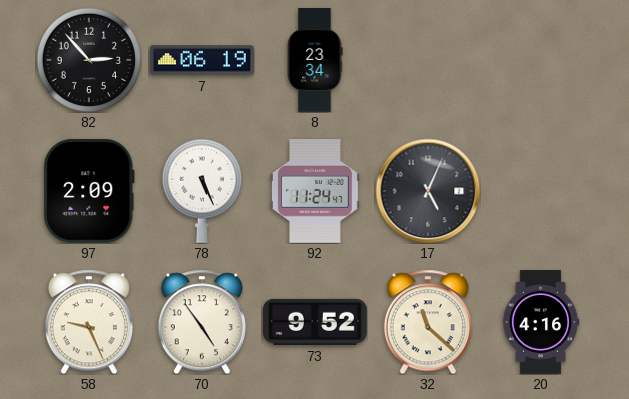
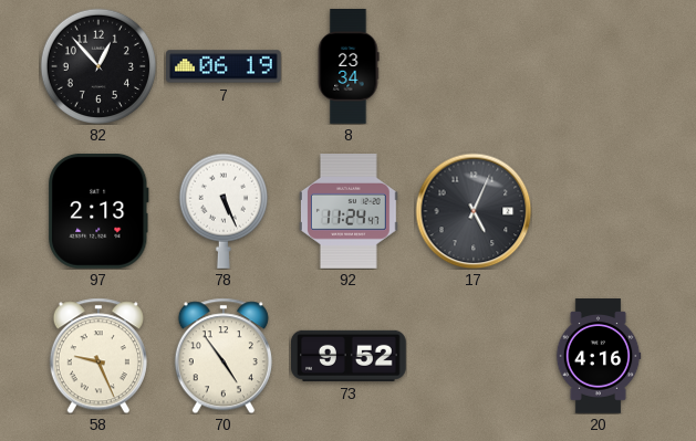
82: 2:53 -> 12:53
97: 2:09 -> 2:13
32: 11:22 -> none
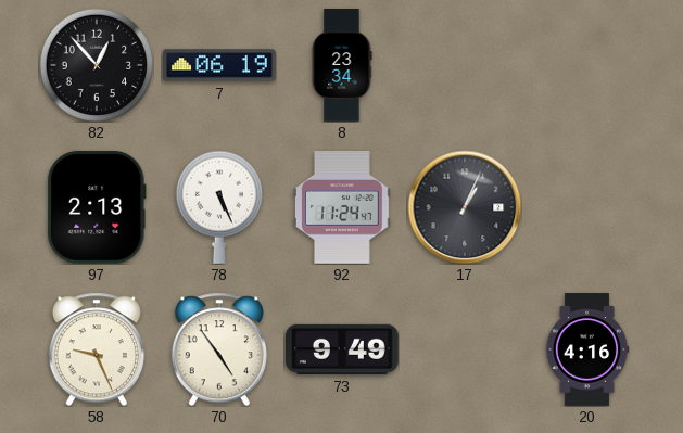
17: 5:04 -> 1:04
73: 9:52 -> 9:49
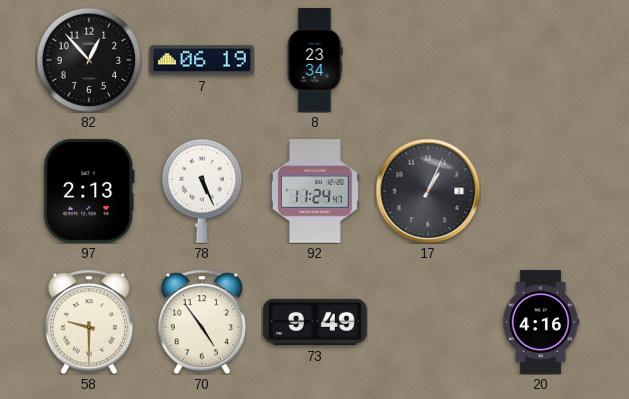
58: 9:26 -> 9:30
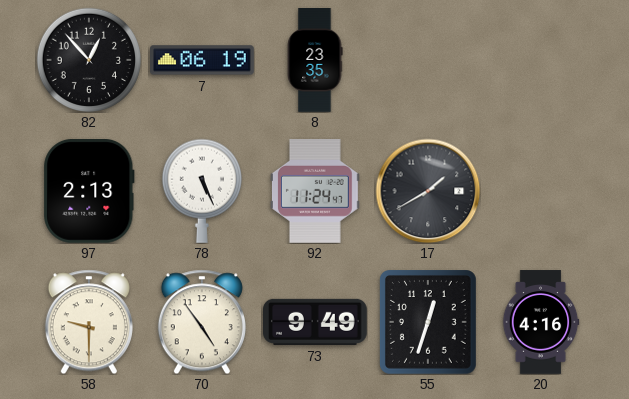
8: 23:34 -> 23:35
17: 1:04 -> 1:40
55: none -> 12:33
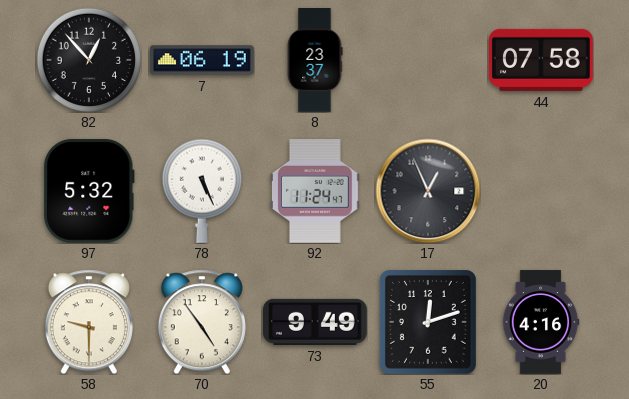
8: 23:35 -> 23:37
44: none -> 07:58
97: 2:13 -> 5:32
17: 1:40 -> 12:56
55: 12:33 -> 12:12
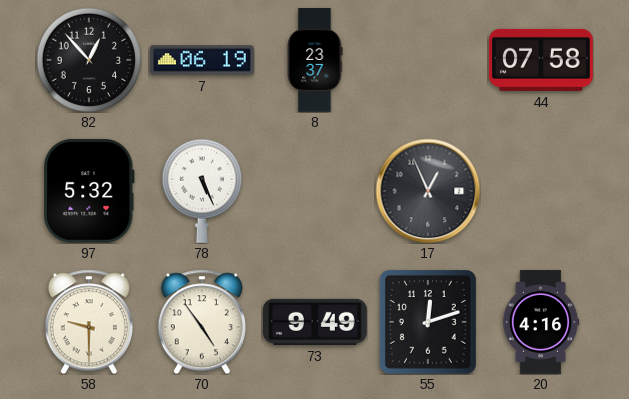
92: 11:24 -> none
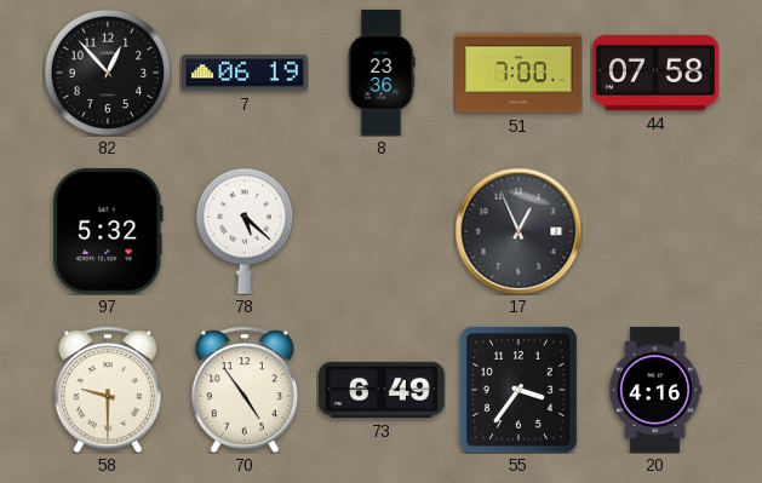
8: 23:37 -> 23:36
51: none -> 7:00
78: 5:26 -> 5:22
73: 9:49 -> 6:49
55: 12:12 -> 3:36
